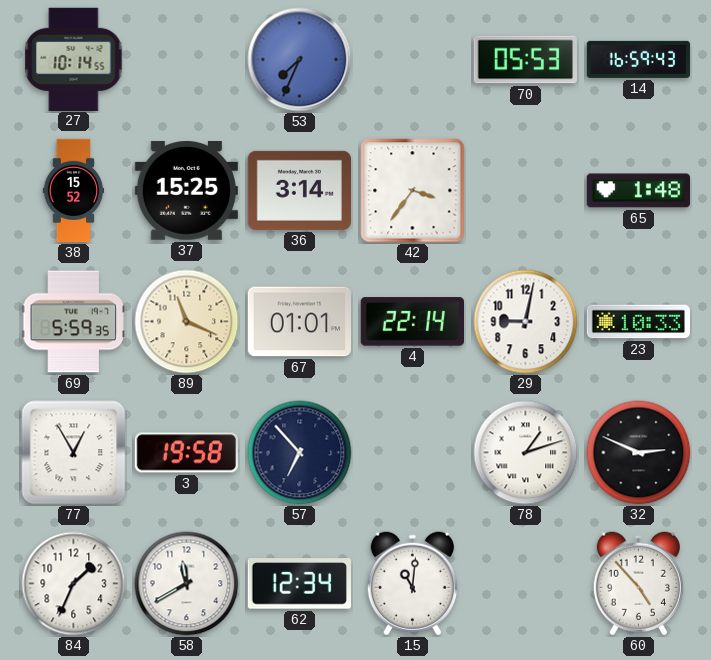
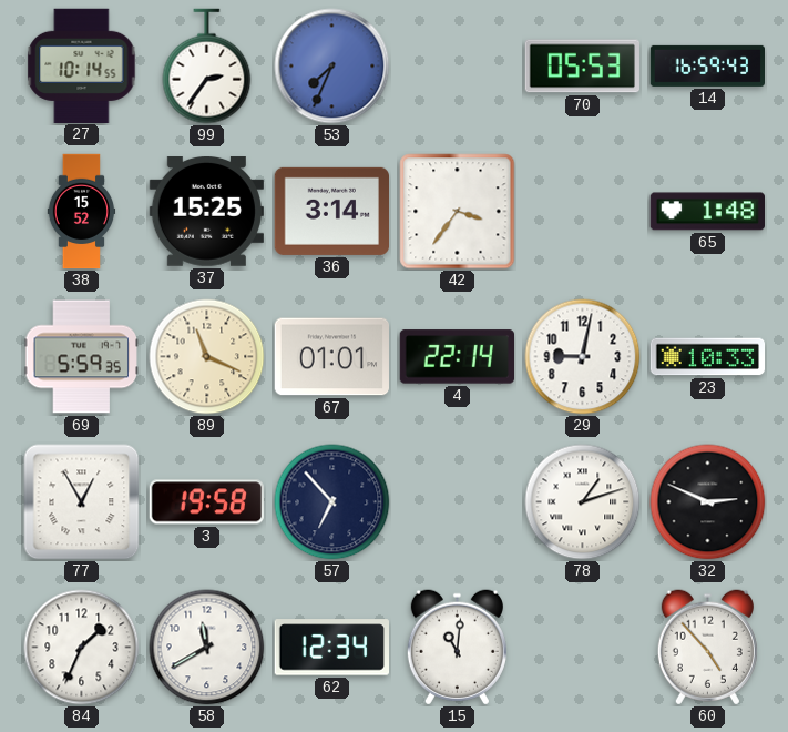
99: none -> 2:36
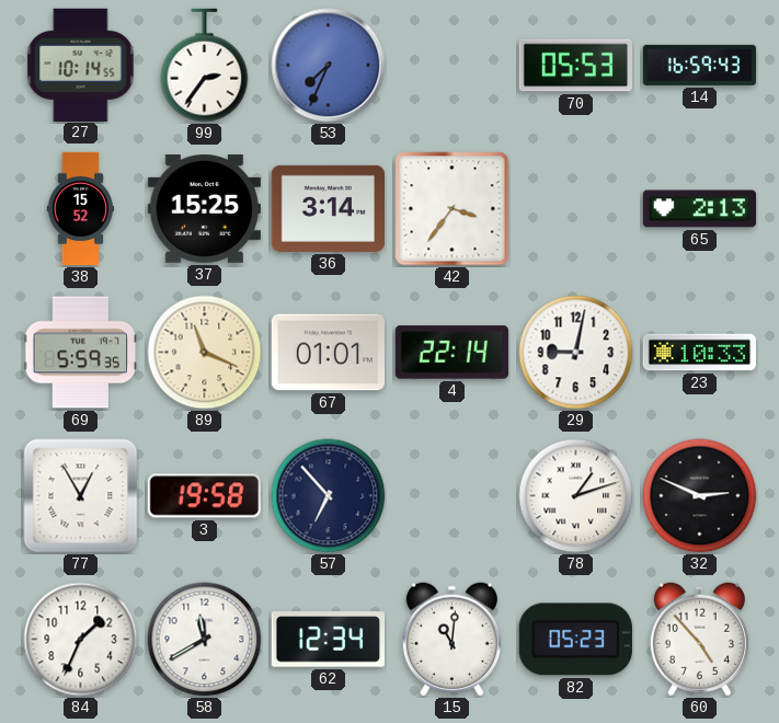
65: 1:48 -> 2:13
82: none -> 05:23
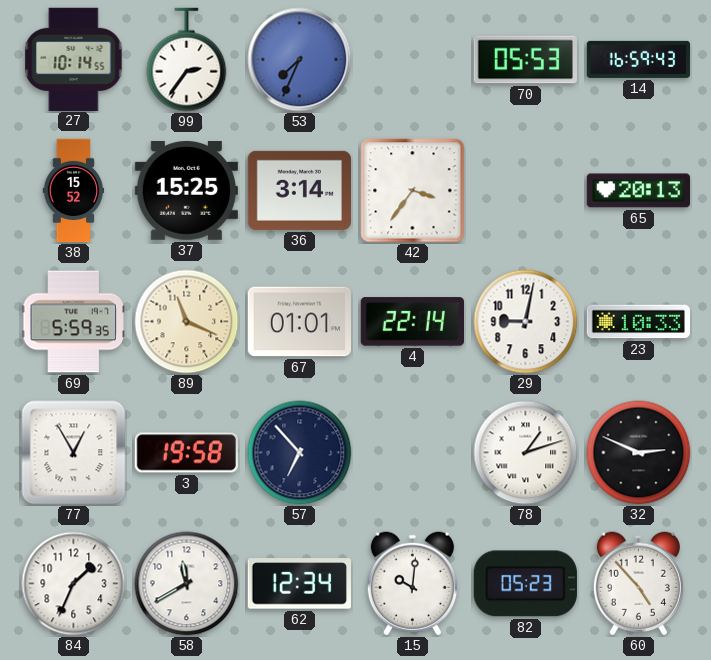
65: 2:13 -> 20:13
15: 11:01 -> 10:01
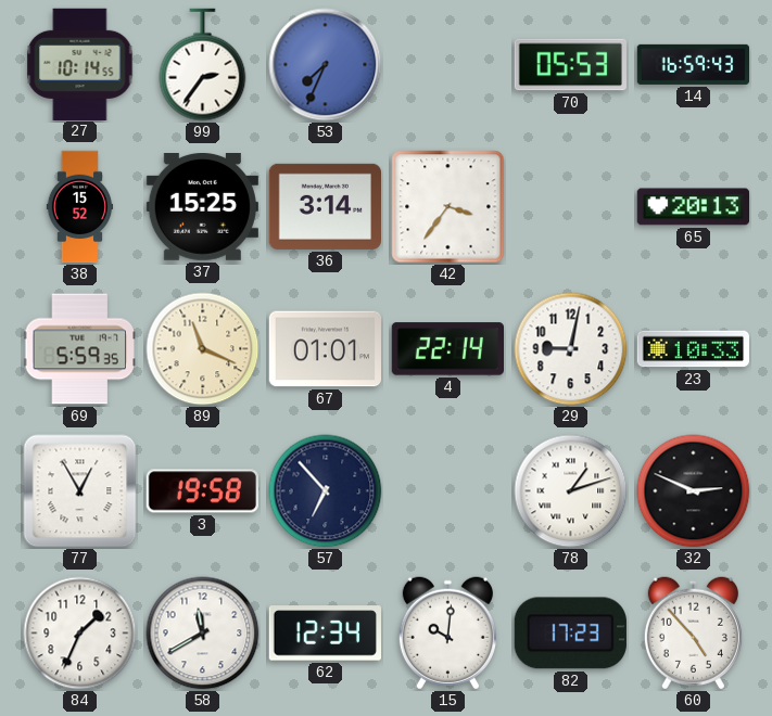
82: 05:23 -> 17:23
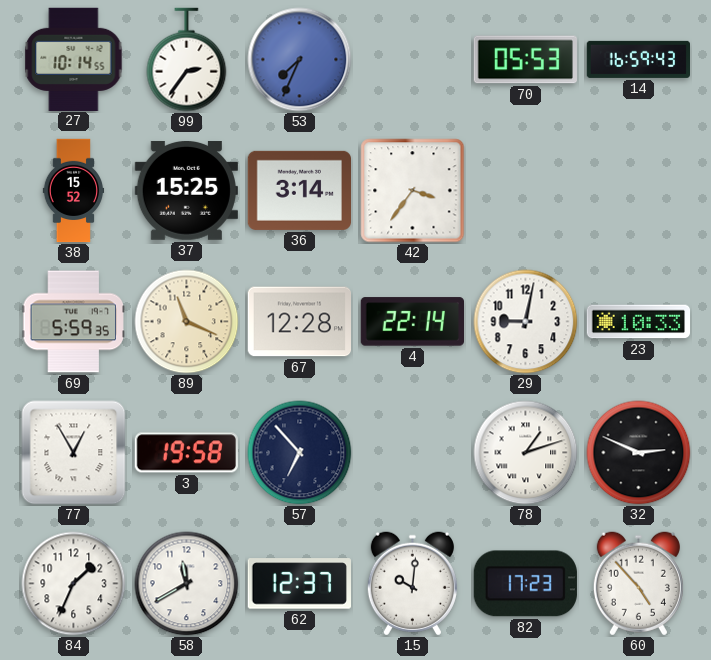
65: 20:13 -> none
67: 01:01 -> 12:28
62: 12:34 -> 12:37
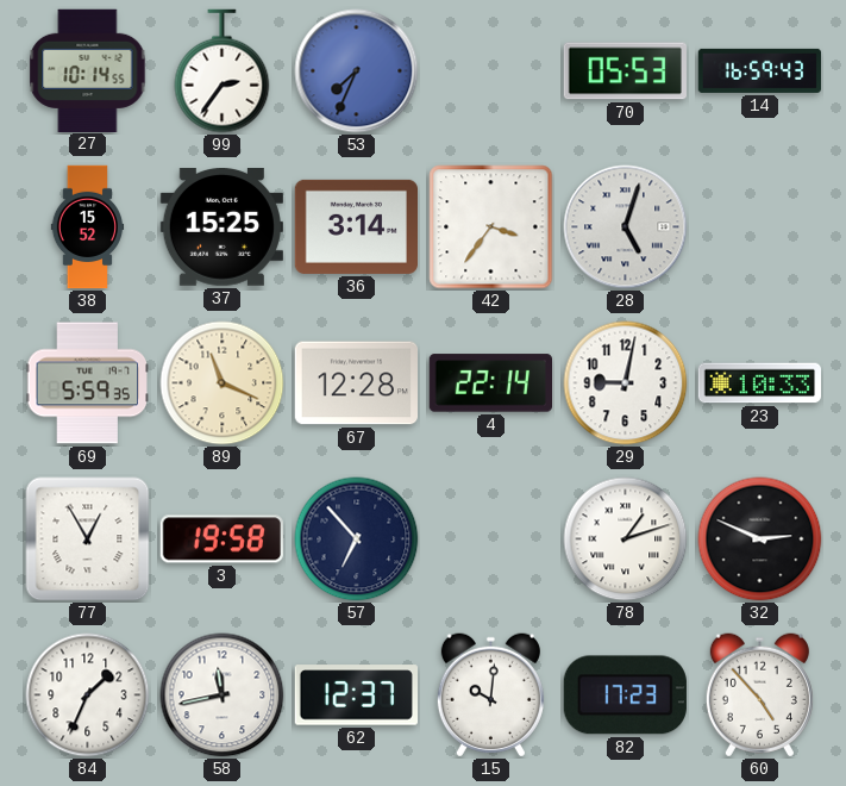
28: none -> 5:03
58: 11:40 -> 11:43
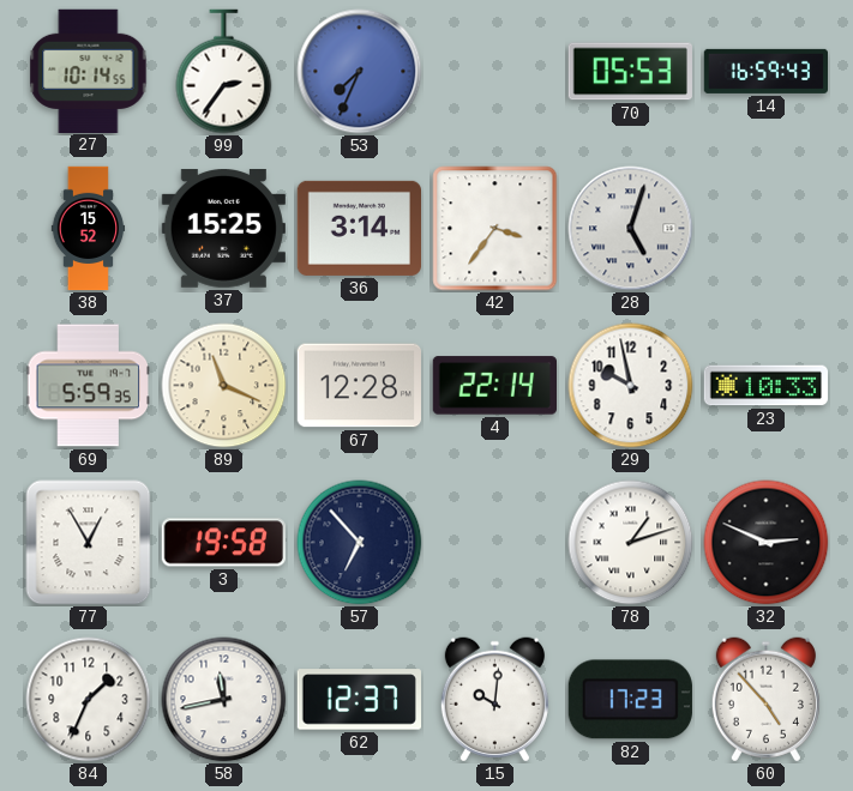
29: 9:02 -> 9:58
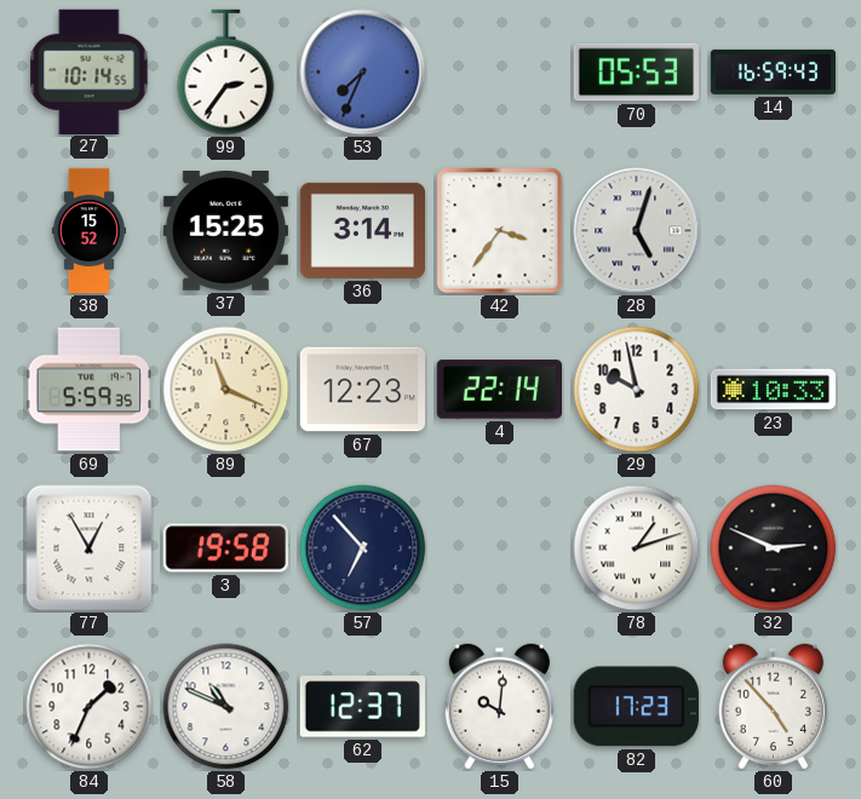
67: 12:28 -> 12:23
58: 11:43 -> 10:49
